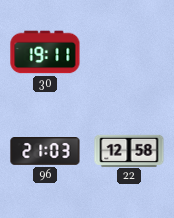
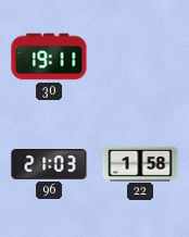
22: 12:58 -> 1:58
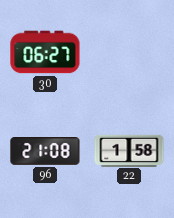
30: 19:11 -> 06:27
96: 21:03 -> 21:08
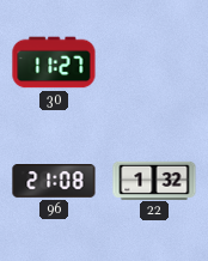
30: 06:27 -> 11:27
22: 1:58 -> 1:32
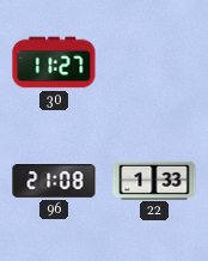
22: 1:32 -> 1:33
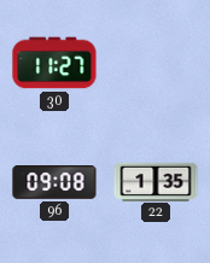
96: 21:08 -> 09:08
22: 1:33 -> 1:35
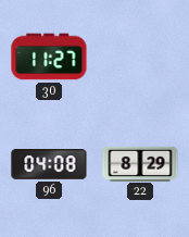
96: 09:08 -> 04:08
22: 1:35 -> 8:29
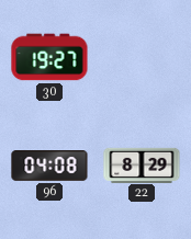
30: 11:27 -> 19:27
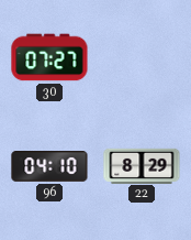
30: 19:27 -> 07:27
96: 04:08 -> 04:10
